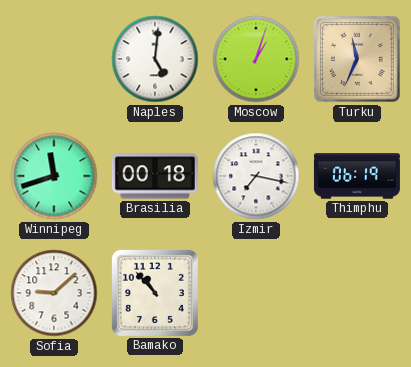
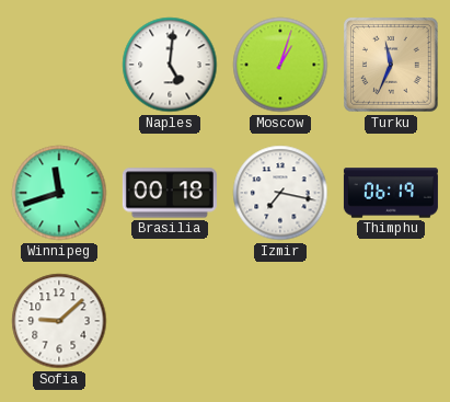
Bamako: 10:53 -> none
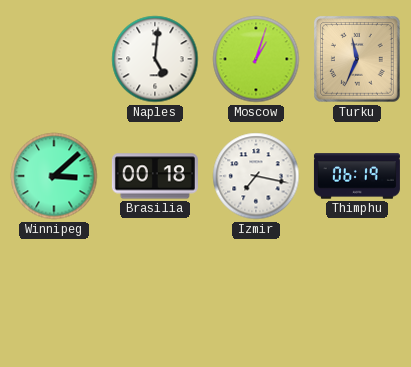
Winnipeg: 11:42 -> 3:08
Sofia: 9:08 -> none
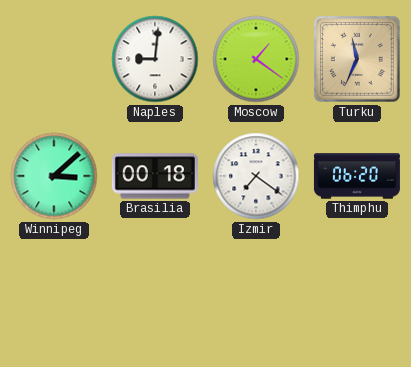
Naples: 5:01 -> 9:01
Moscow: 1:03 -> 1:21
Izmir: 7:17 -> 7:21
Thimphu: 06:19 -> 06:20
